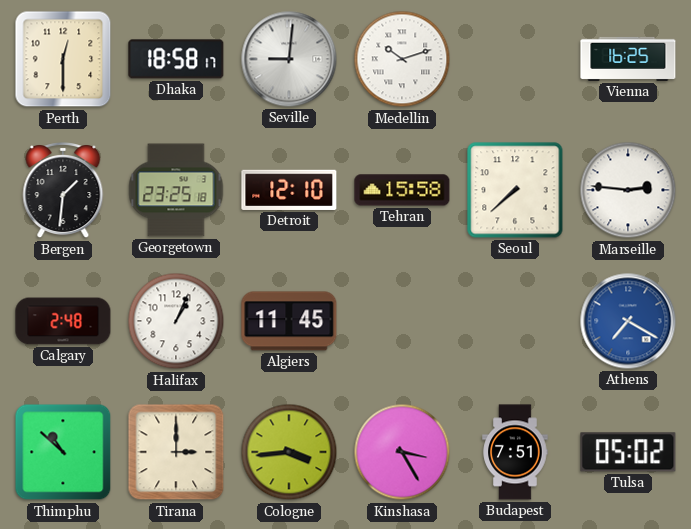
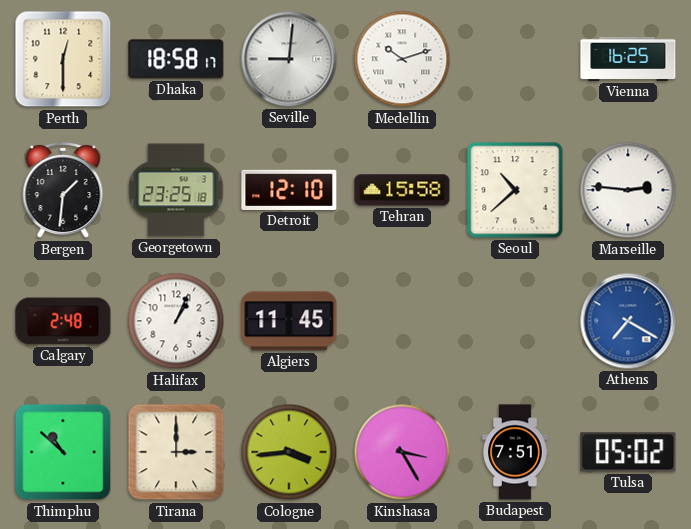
Seoul: 7:38 -> 10:38
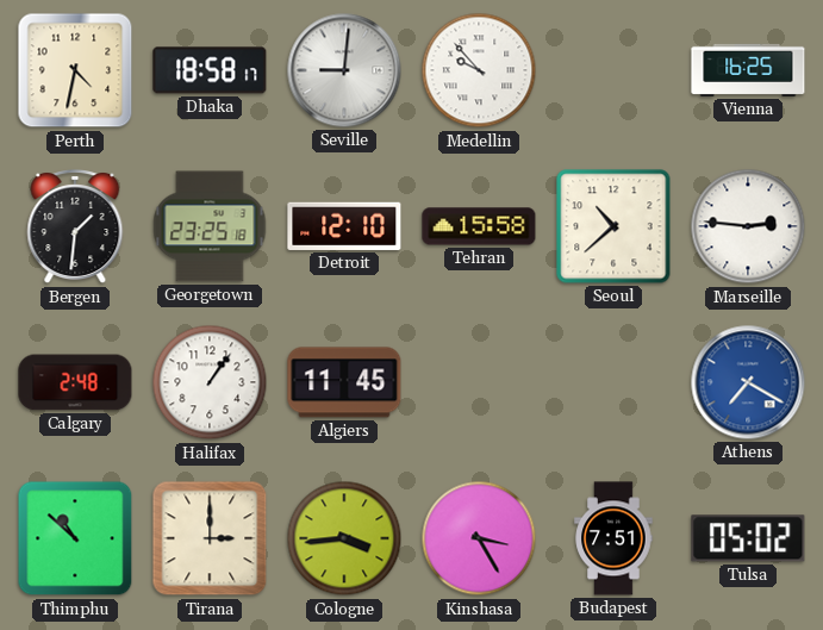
Perth: 12:30 -> 4:32
Medellin: 10:12 -> 9:53
Halifax: 1:04 -> 1:06
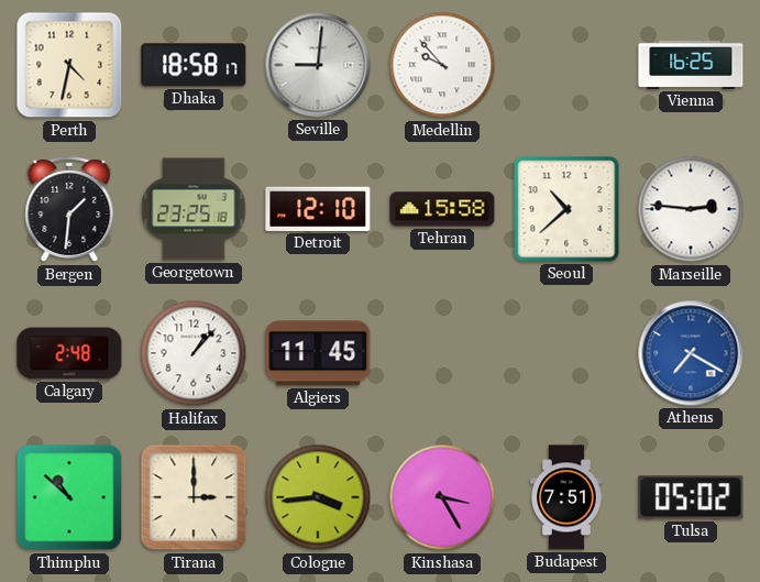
Halifax: 1:06 -> 1:07
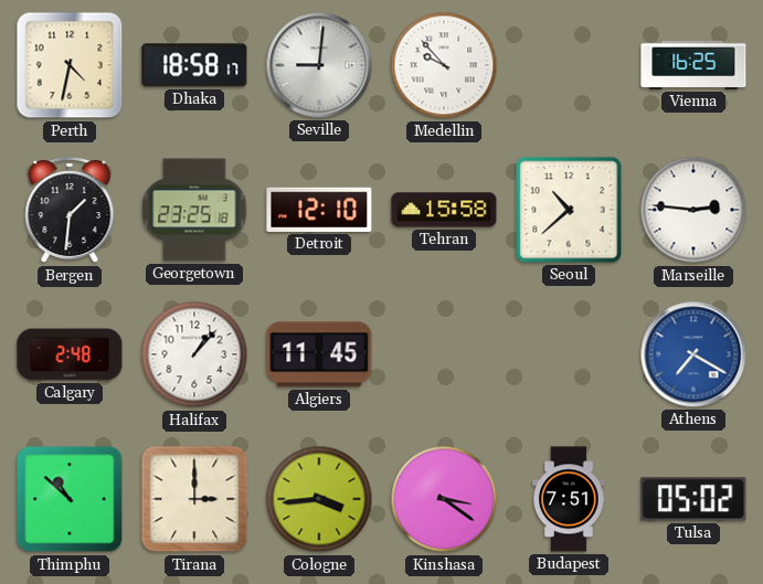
Kinshasa: 3:25 -> 3:21
